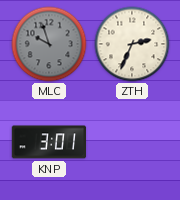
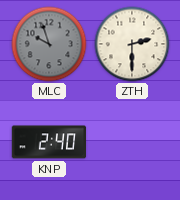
ZTH: 2:34 -> 2:30
KNP: 3:01 -> 2:40
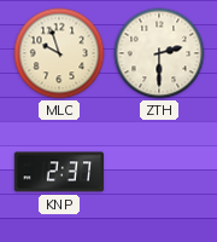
MLC dial: grey -> cream
KNP: 2:40 -> 2:37
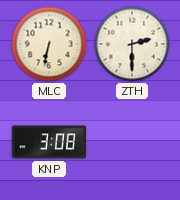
MLC: 9:57 -> 6:32
KNP: 2:37 -> 3:08
